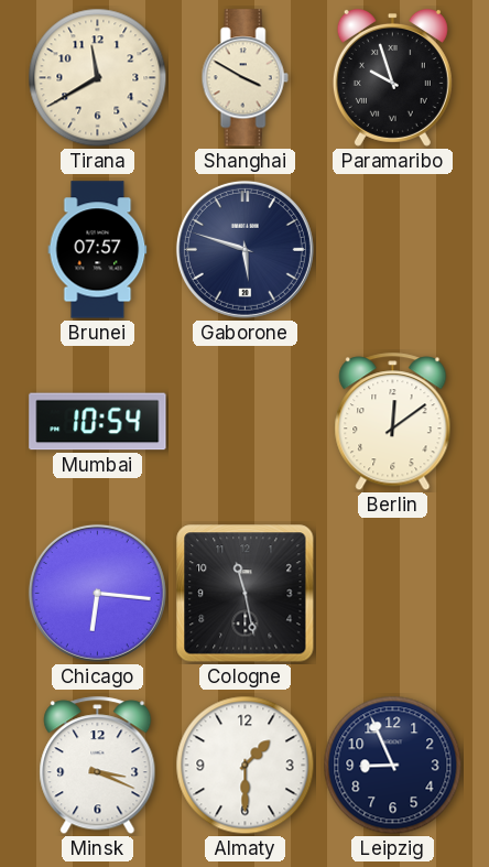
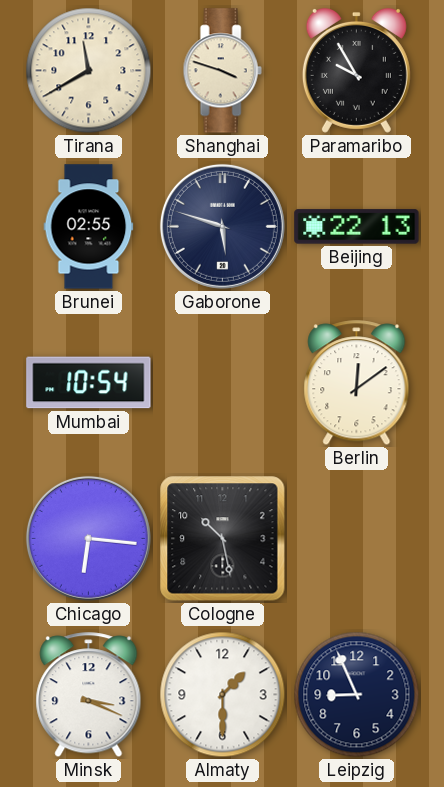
Shanghai: 3:50 -> 3:48
Paramaribo: 9:57 -> 9:55
Brunei: 07:57 -> 02:55
Beijing: none -> 22:13
Cologne: 11:28 -> 10:28
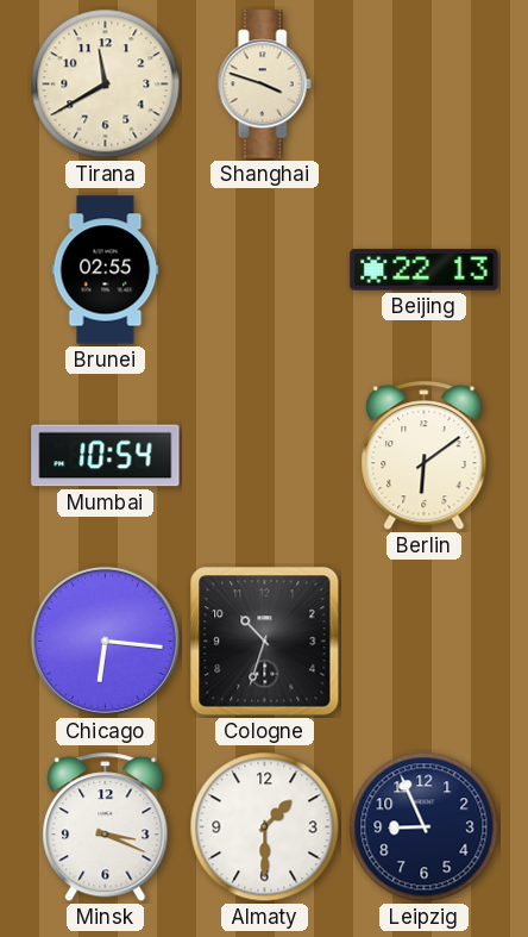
Paramaribo: 9:55 -> none
Gaborone: 5:48 -> none
Berlin: 12:09 -> 6:09
Cologne: 10:28 -> 10:33
